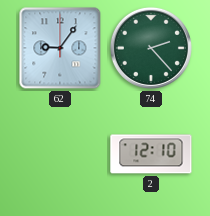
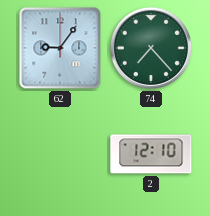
74: 2:23 -> 7:23
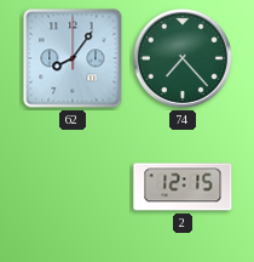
62: 9:06 -> 8:06
2: 12:10 -> 12:15
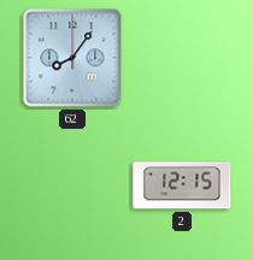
74: 7:23 -> none
